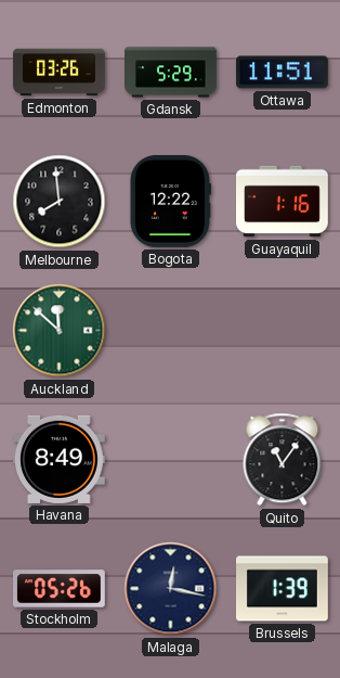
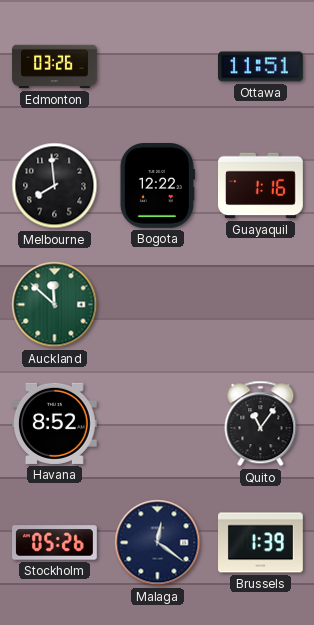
Gdansk: 5:29 -> none
Havana: 8:49 -> 8:52
Malaga: 12:17 -> 12:21
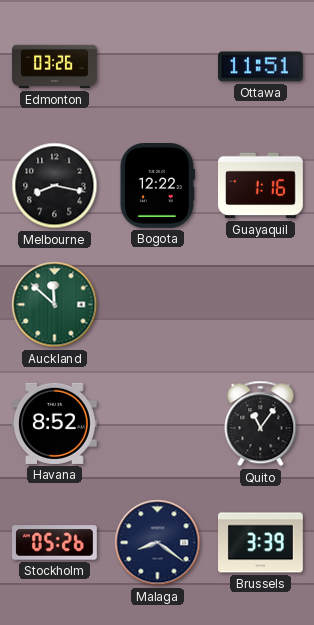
Melbourne: 7:59 -> 8:17
Malaga: 12:21 -> 8:21
Brussels: 1:39 -> 3:39
